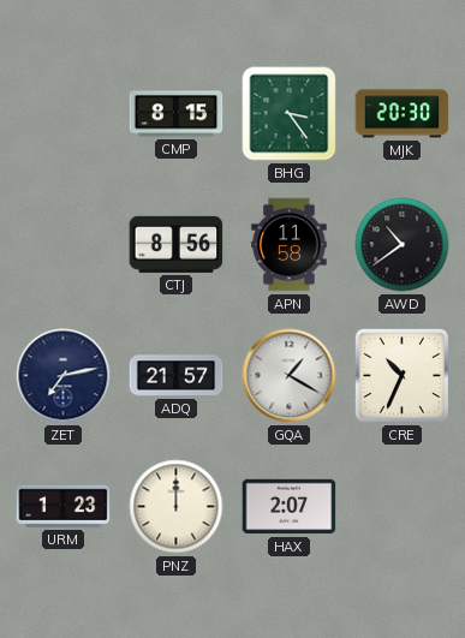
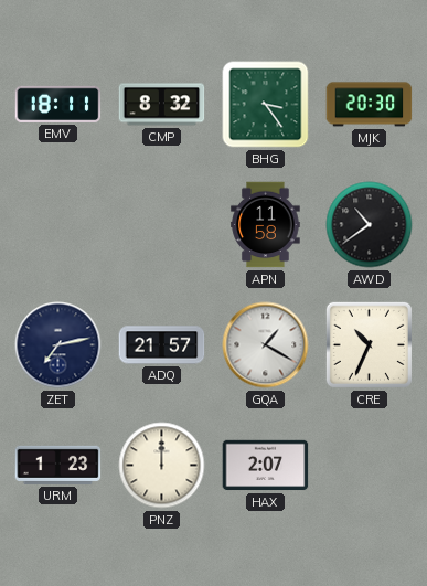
EMV: none -> 18:11
CMP: 8:15 -> 8:32
CTJ: 8:56 -> none
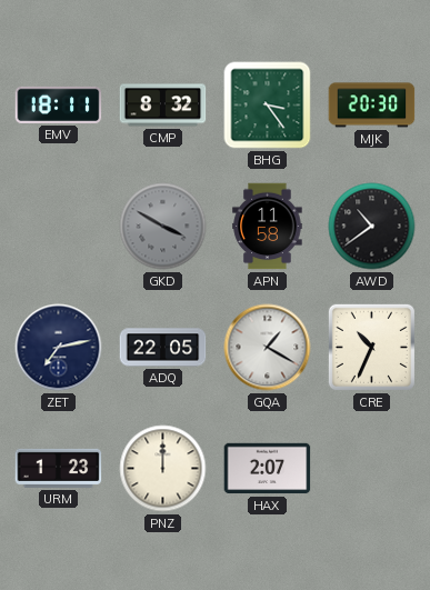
GKD: none -> 3:50
ADQ: 21:57 -> 22:05
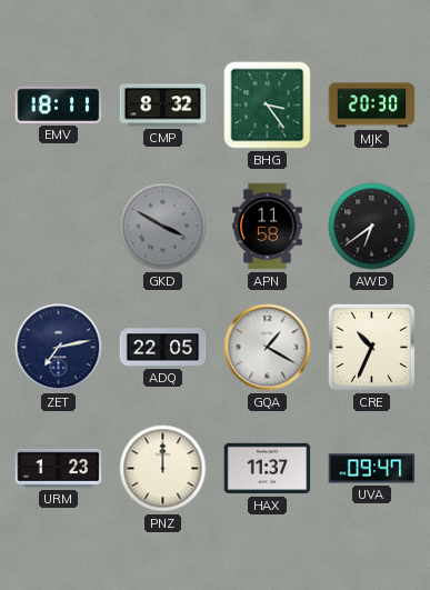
AWD: 10:39 -> 6:39
HAX: 2:07 -> 11:37
UVA: none -> 09:47
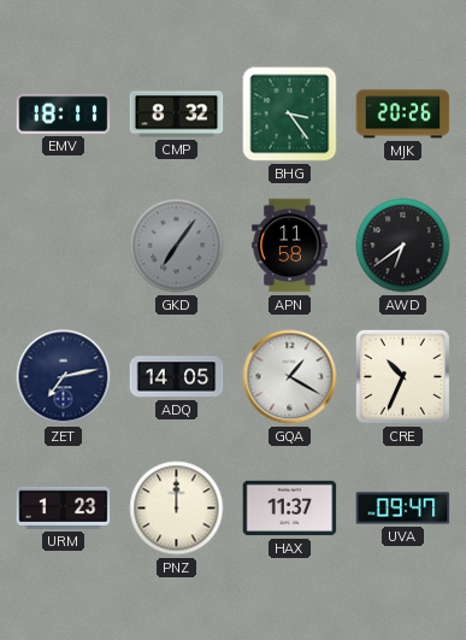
MJK: 20:30 -> 20:26
GKD: 3:50 -> 7:06
ADQ: 22:05 -> 14:05
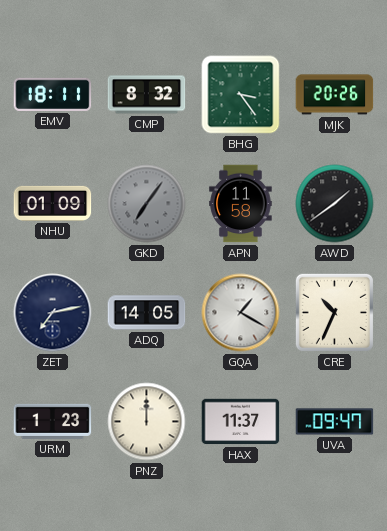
NHU: none -> 01:09
AWD: 6:39 -> 1:39
